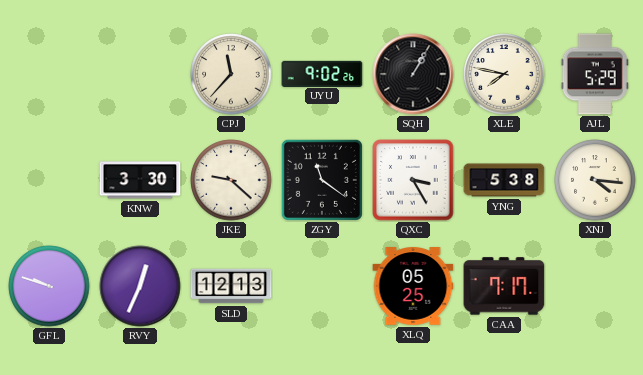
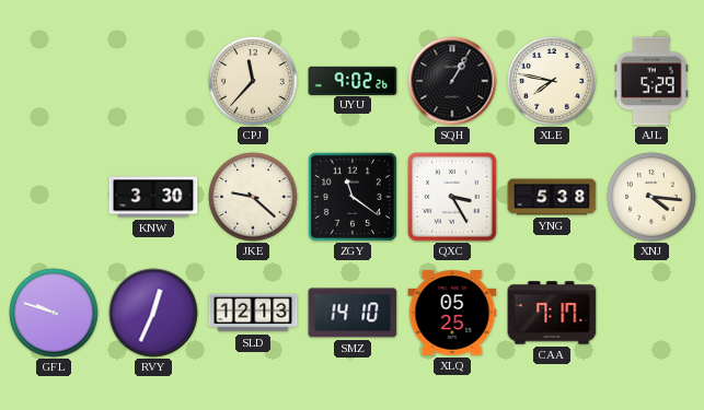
SMZ: none -> 14:10
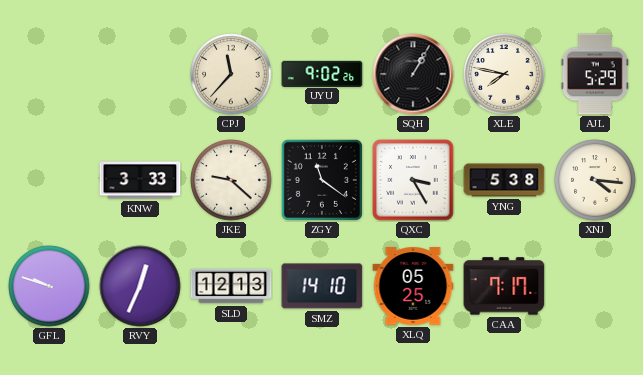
KNW: 3:30 -> 3:33
